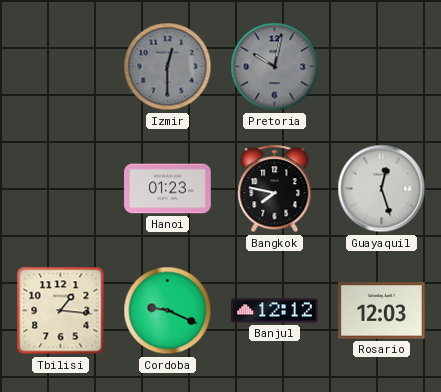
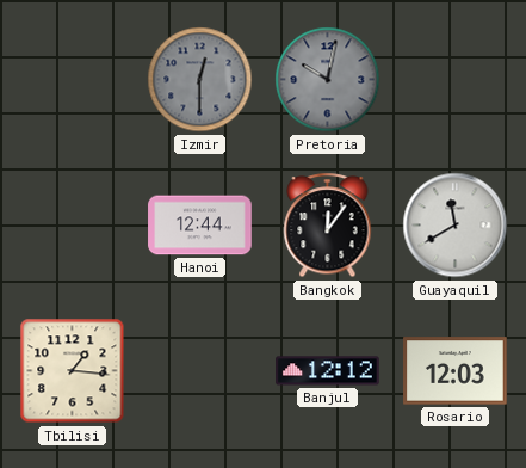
Hanoi: 01:23 -> 12:44
Bangkok: 7:47 -> 12:06
Guayaquil: 12:27 -> 11:40
Cordoba: 9:19 -> none
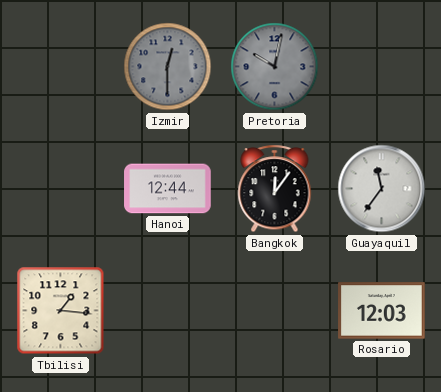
Guayaquil: 11:40 -> 11:36
Banjul: 12:12 -> none
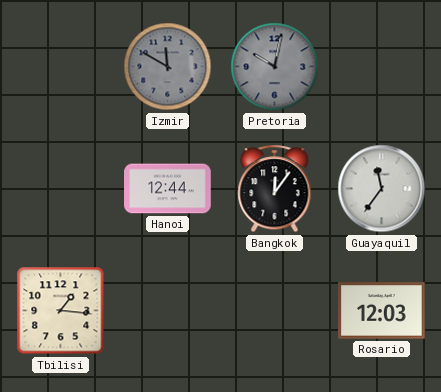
Izmir: 12:30 -> 11:50
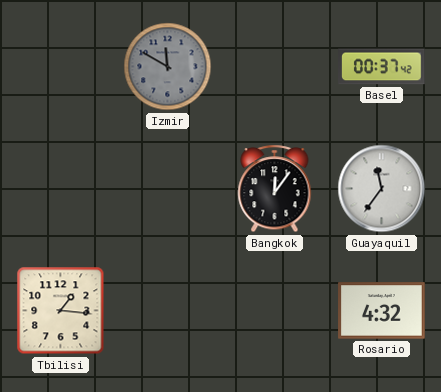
Pretoria: 10:02 -> none
Basel: none -> 00:37
Hanoi: 12:44 -> none
Rosario: 12:03 -> 4:32
